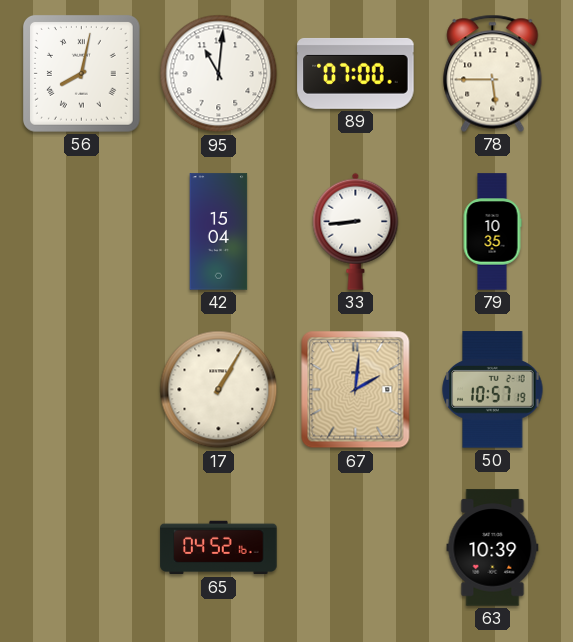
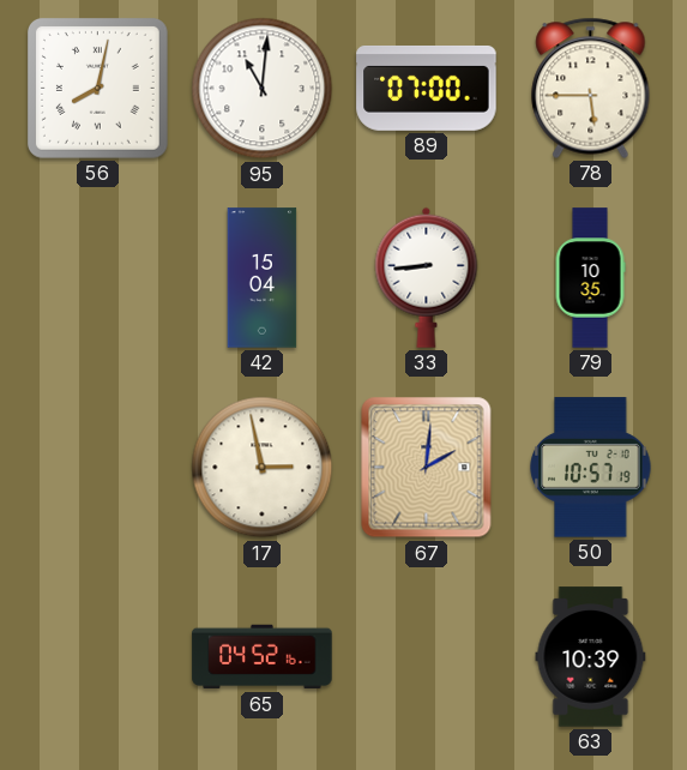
17: 1:05 -> 2:58
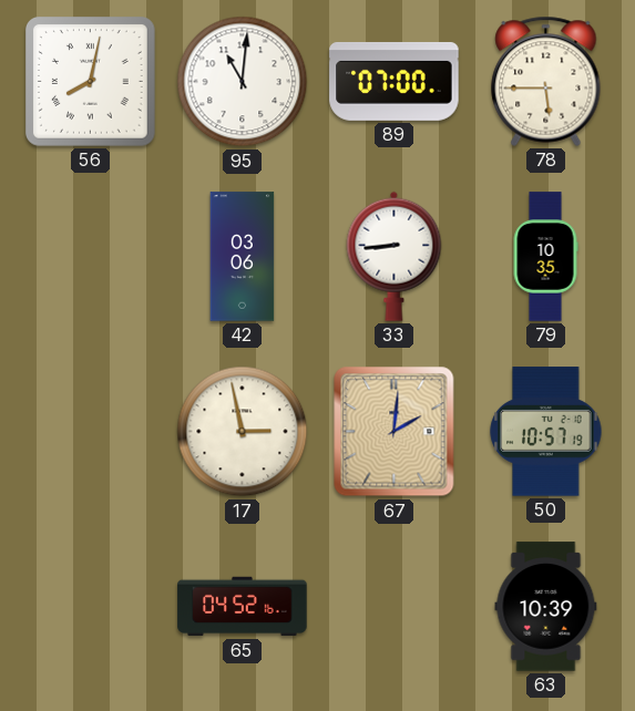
42: 15:04 -> 03:06
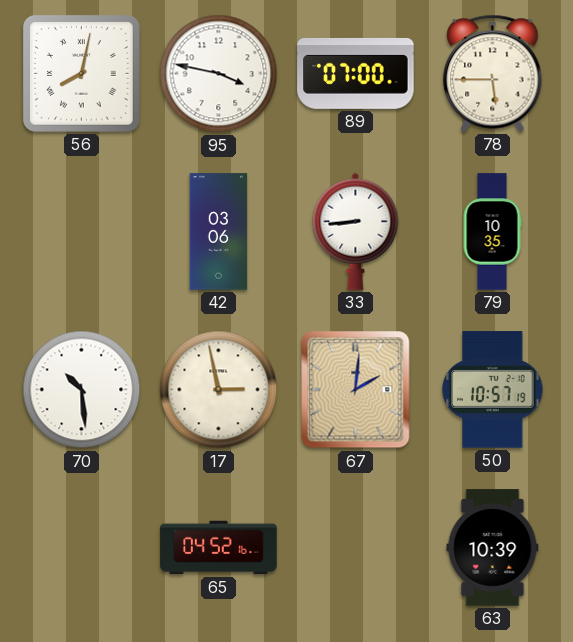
95: 11:01 -> 3:47
70: none -> 10:29
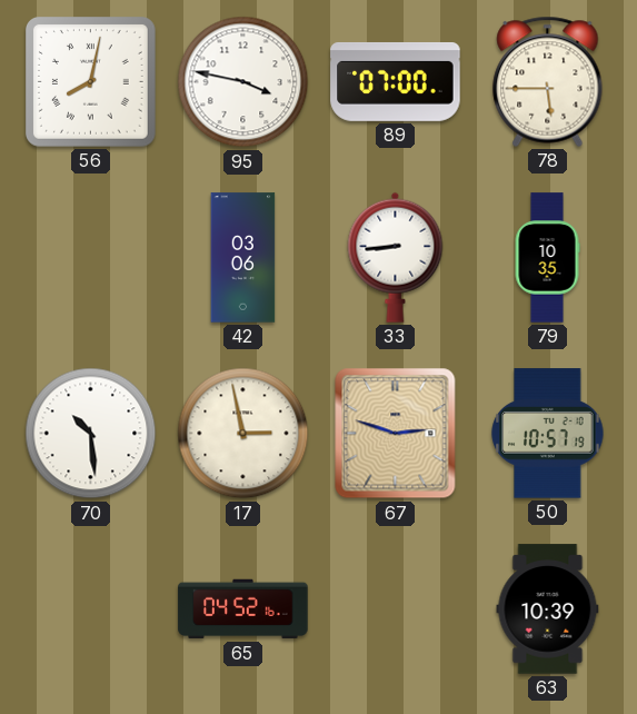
67: 2:01 -> 2:48
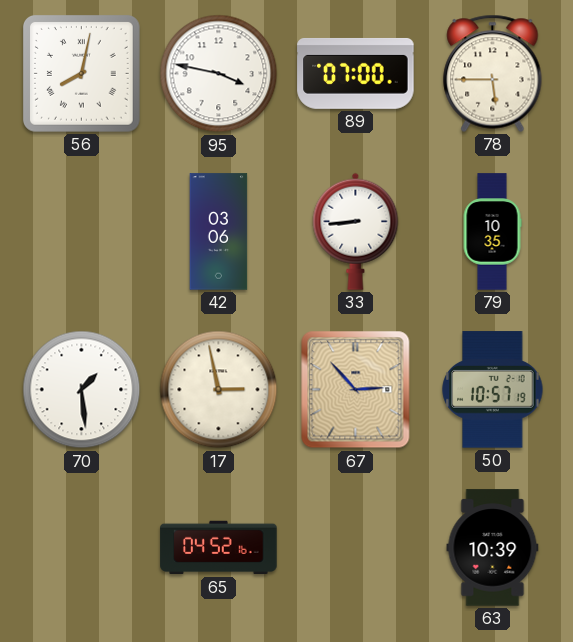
70: 10:29 -> 1:29
67: 2:48 -> 2:53
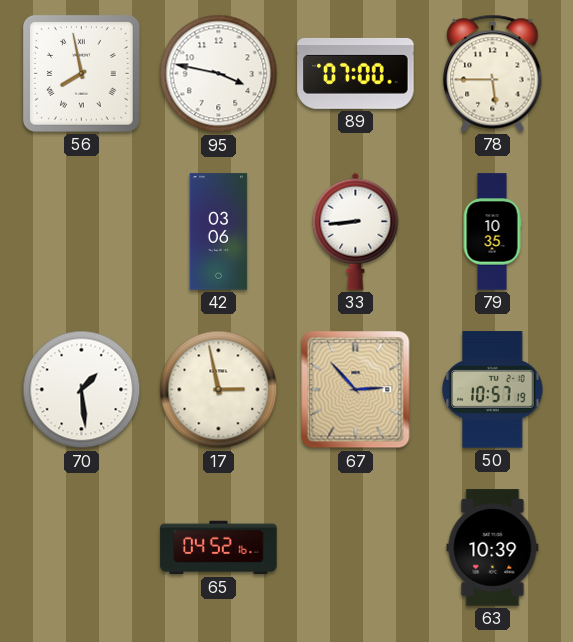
56: 8:02 -> 7:58
